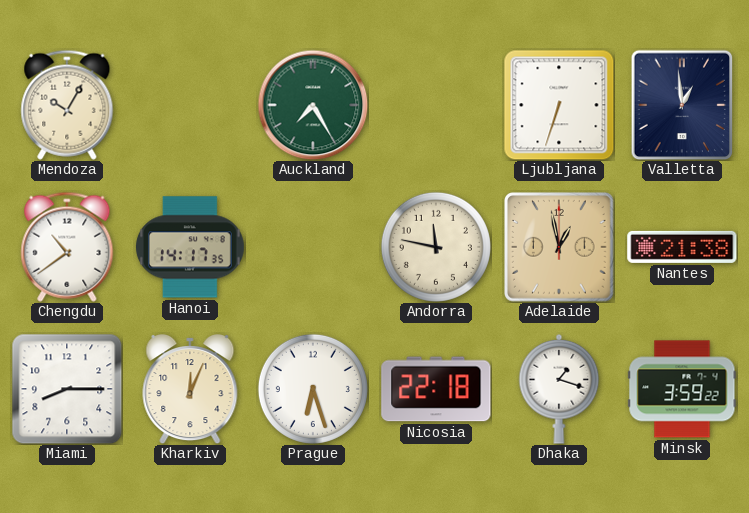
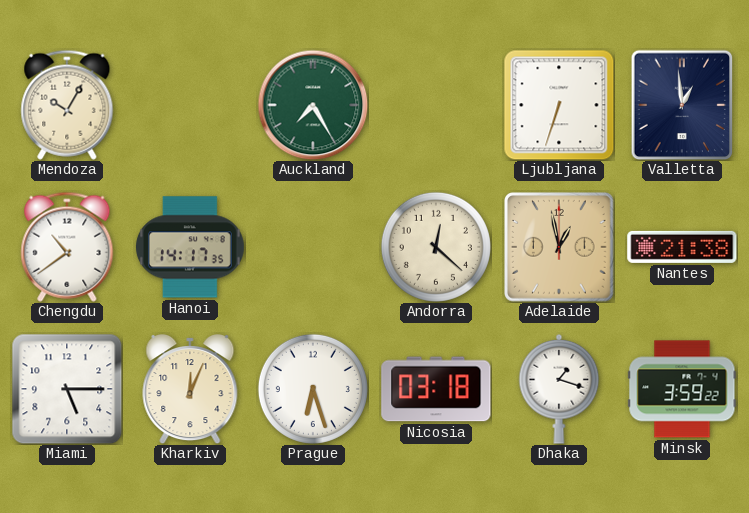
Andorra: 11:47 -> 12:22
Miami: 8:15 -> 5:15
Nicosia: 22:18 -> 03:18
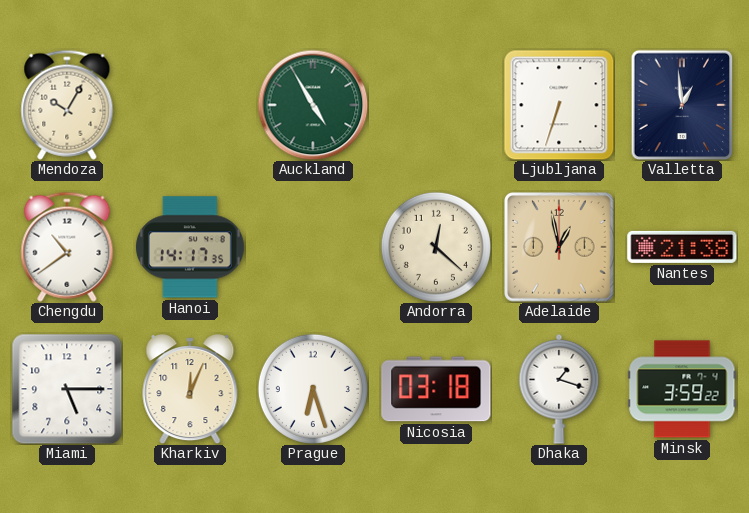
Auckland: 7:25 -> 4:55
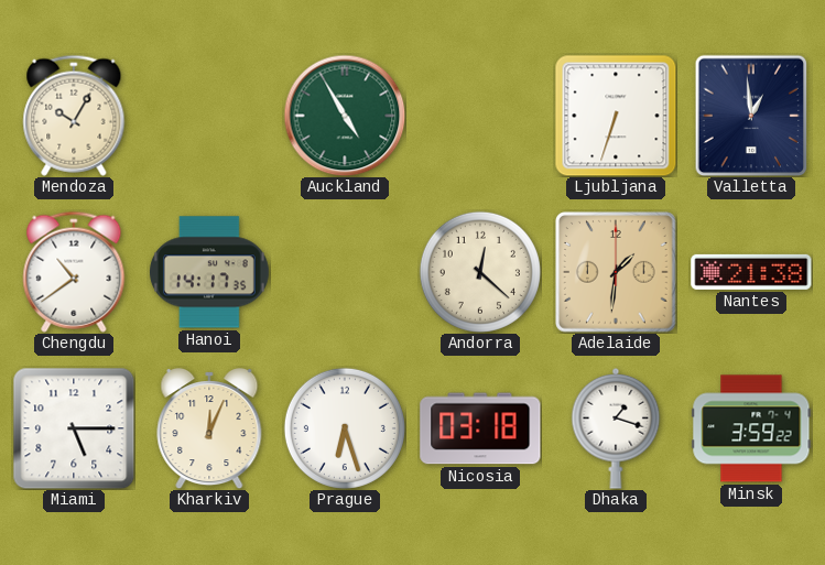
Adelaide: 12:58 -> 1:31
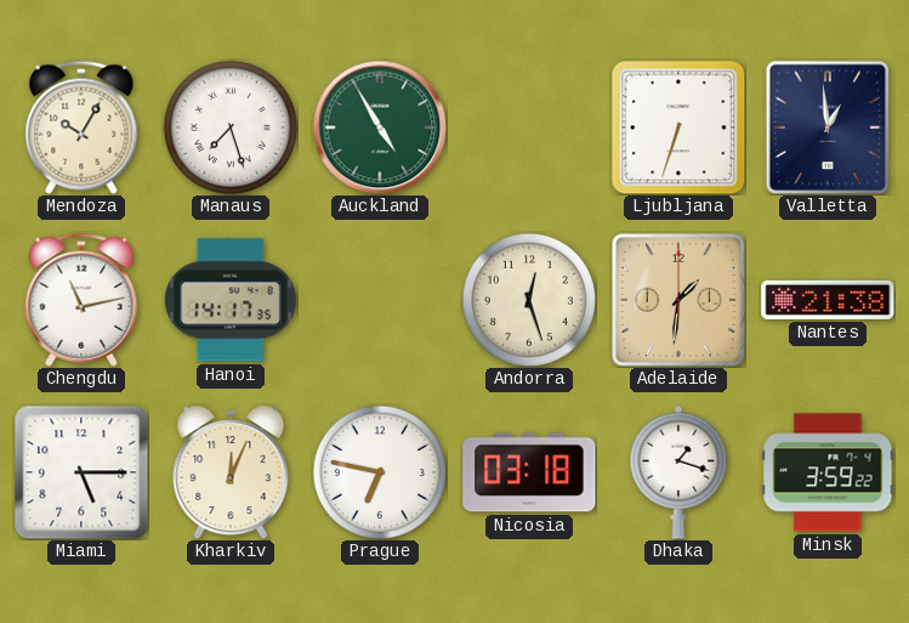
Manaus: none -> 7:27
Chengdu: 10:39 -> 11:13
Andorra: 12:22 -> 12:27
Prague: 6:27 -> 6:47
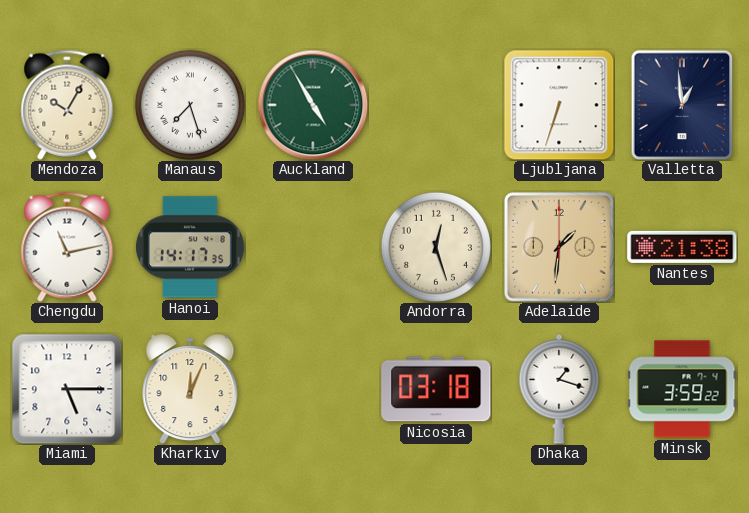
Prague: 6:47 -> none
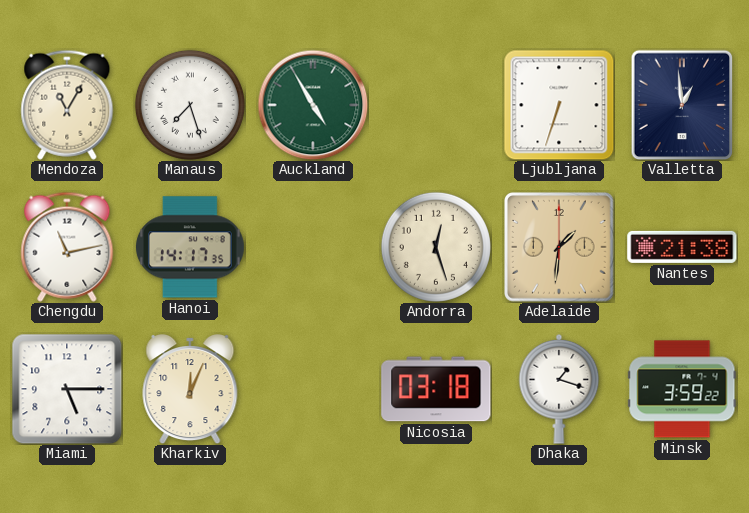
Mendoza: 10:05 -> 11:05
